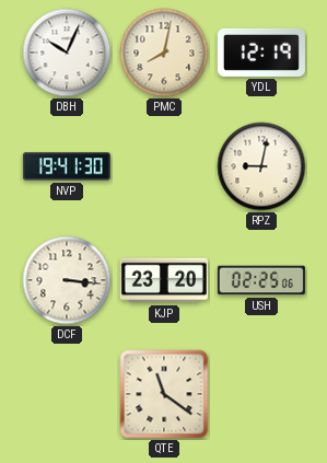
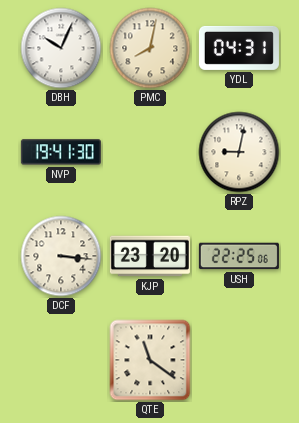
YDL: 12:19 -> 04:31
USH: 02:25 -> 22:25
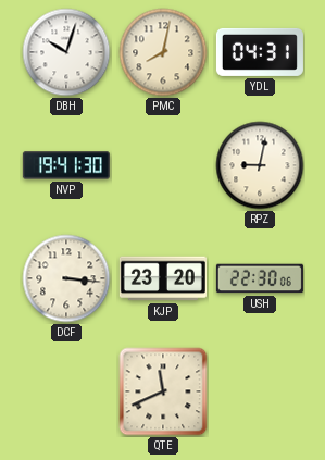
DBH: 10:04 -> 10:03
USH: 22:25 -> 22:30
QTE: 11:21 -> 11:41
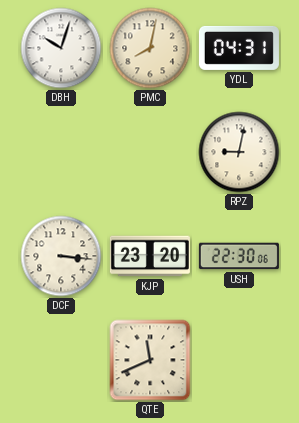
NVP: 19:41 -> none
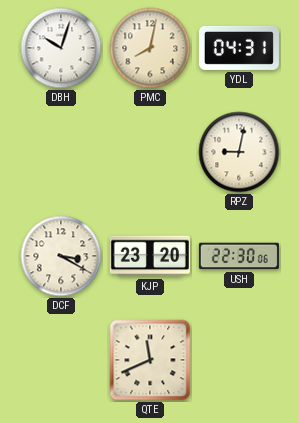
DCF: 3:16 -> 3:20
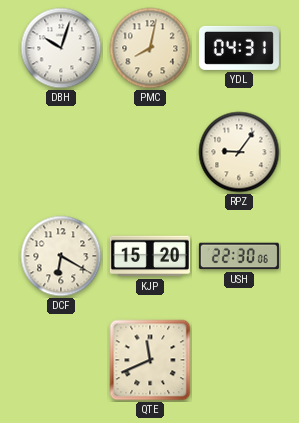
RPZ: 9:02 -> 9:06
DCF: 3:20 -> 6:20
KJP: 23:20 -> 15:20
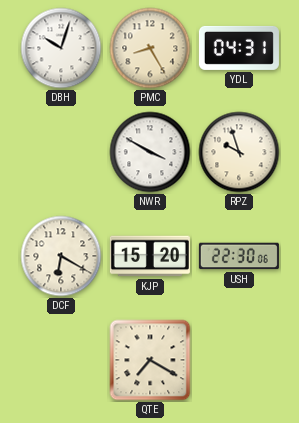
PMC: 8:02 -> 8:25
NWR: none -> 3:50
RPZ: 9:06 -> 9:57
QTE: 11:41 -> 7:20
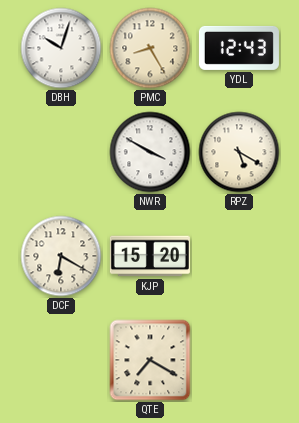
YDL: 04:31 -> 12:43
RPZ: 9:57 -> 5:20
USH: 22:30 -> none
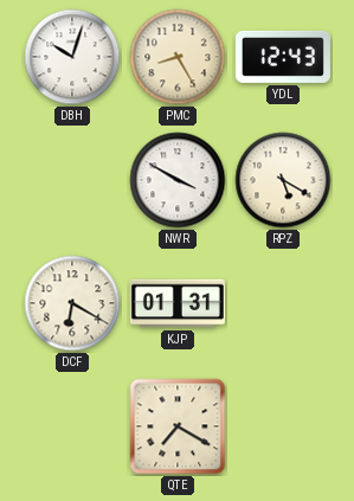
KJP: 15:20 -> 01:31
